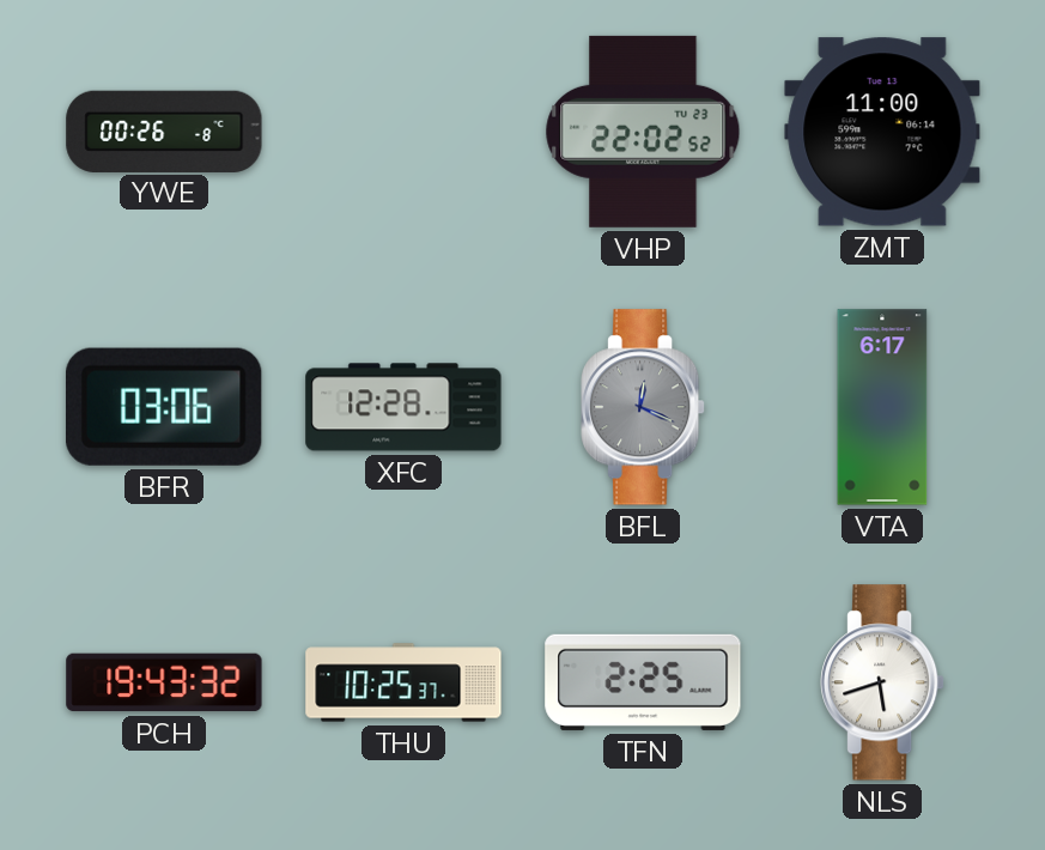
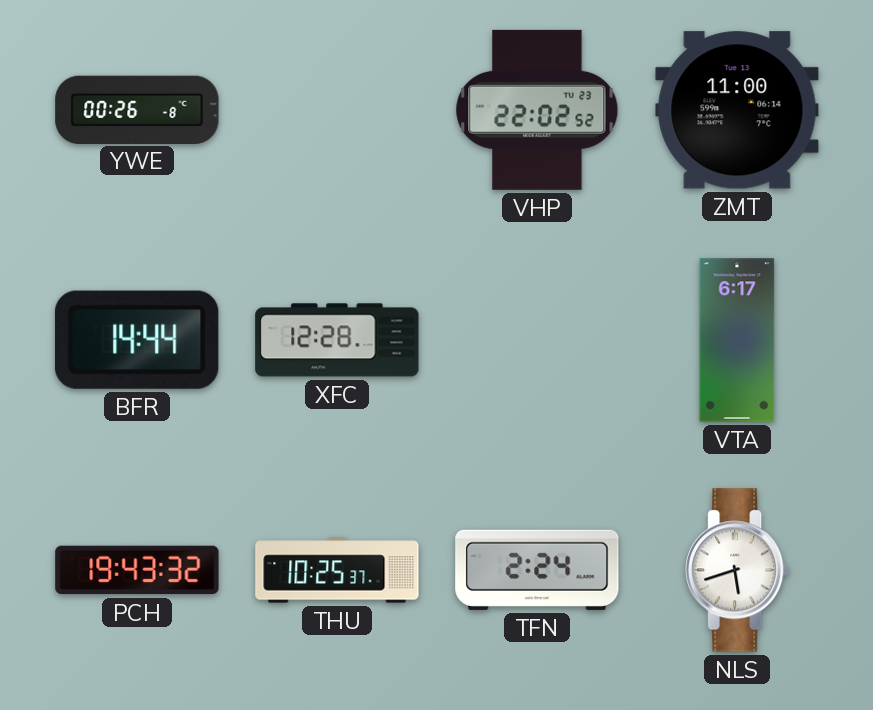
BFR: 03:06 -> 14:44
BFL: 12:19 -> none
TFN: 2:25 -> 2:24
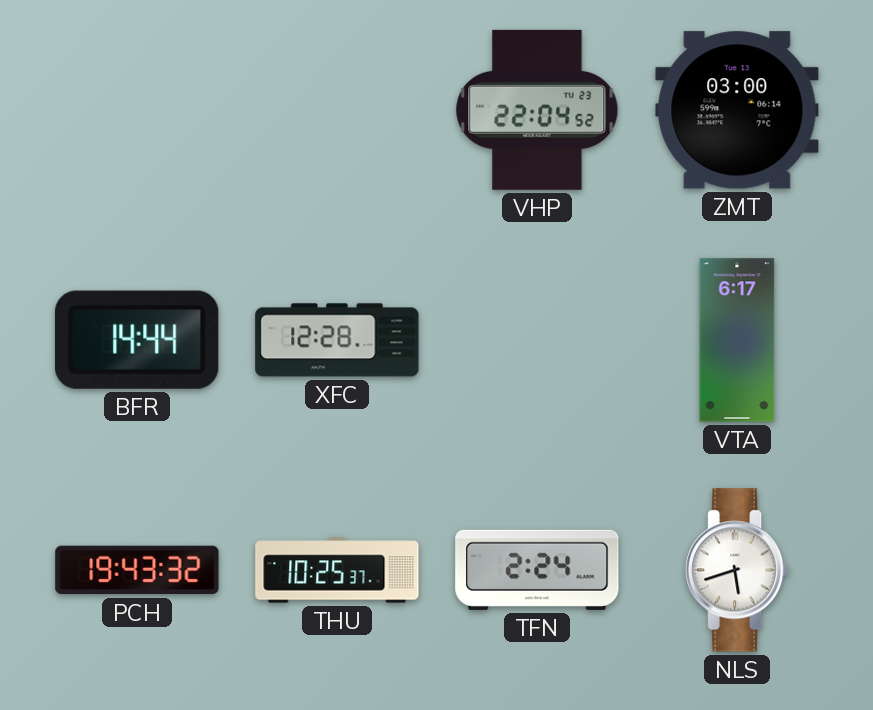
YWE: 00:26 -> none
VHP: 22:02 -> 22:04
ZMT: 11:00 -> 03:00
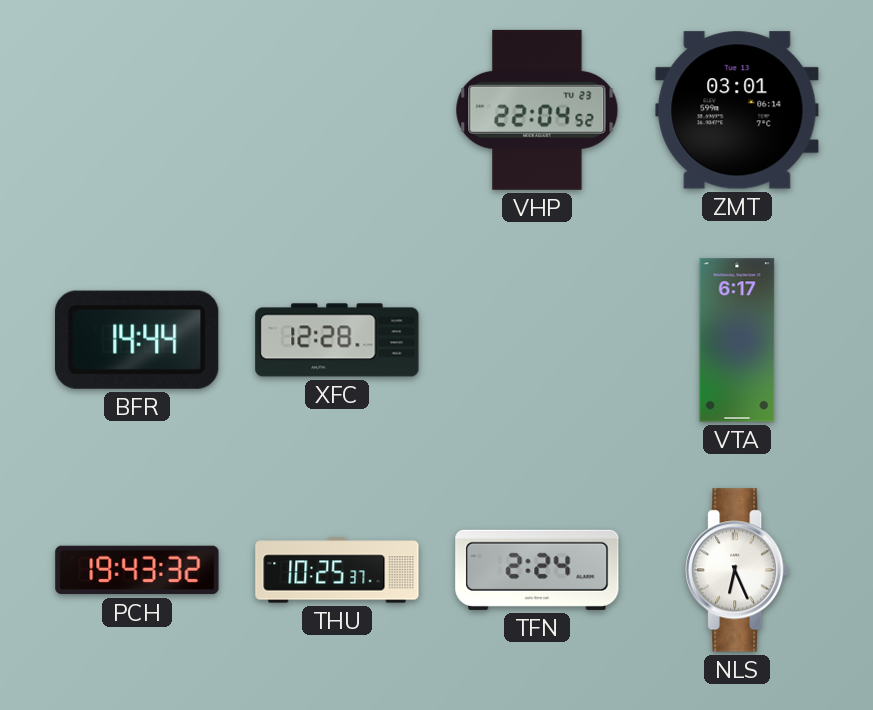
ZMT: 03:00 -> 03:01
NLS: 5:42 -> 6:26
